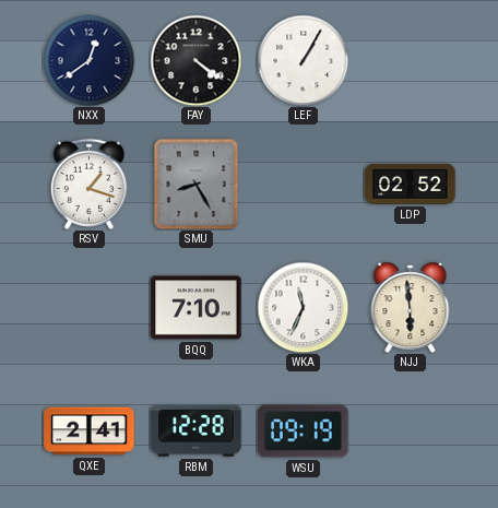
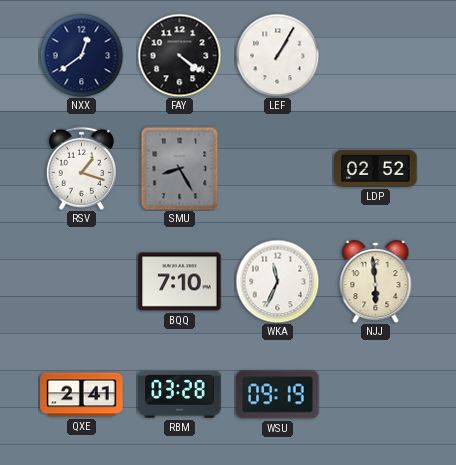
RBM: 12:28 -> 03:28
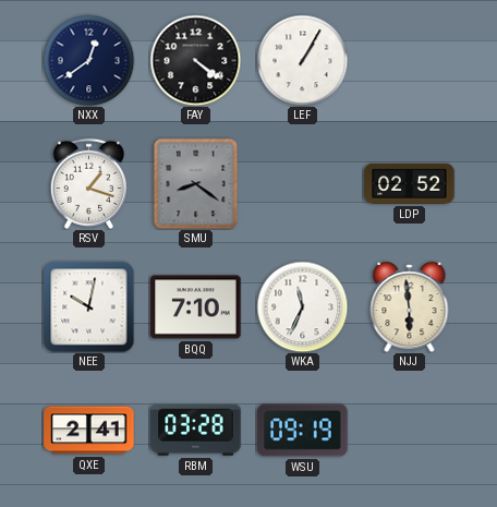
SMU: 8:25 -> 8:21
NEE: none -> 10:02
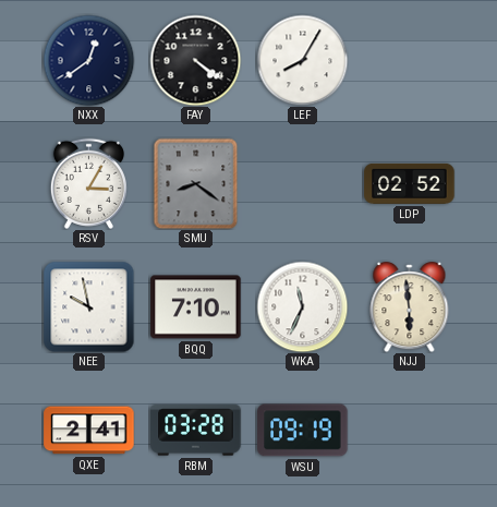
LEF: 1:05 -> 8:05
RSV: 1:18 -> 3:05
NEE: 10:02 -> 9:58
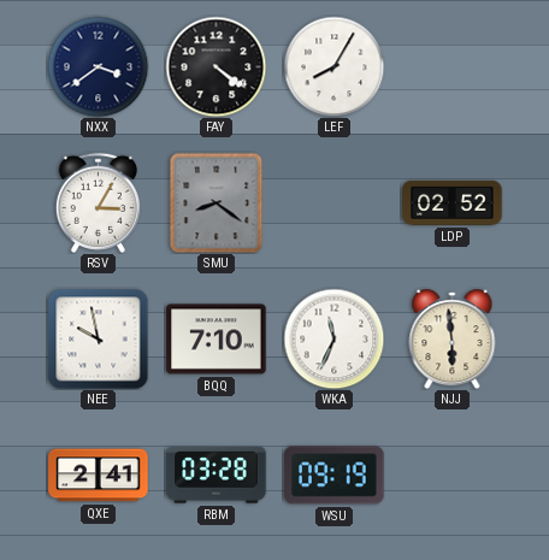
NXX: 12:39 -> 3:39
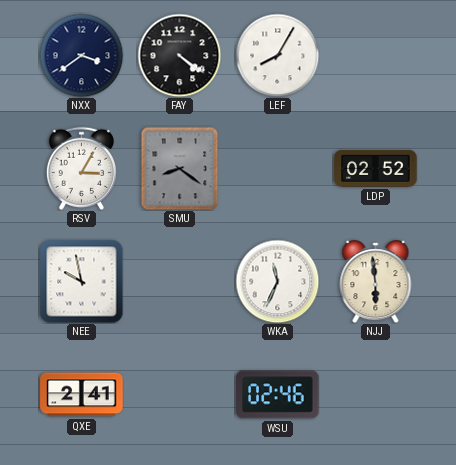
BQQ: 7:10 -> none
RBM: 03:28 -> none
WSU: 09:19 -> 02:46
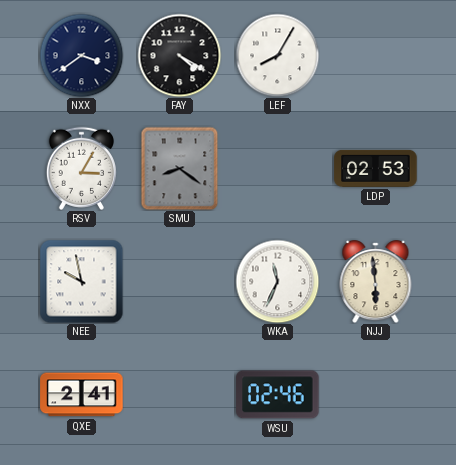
FAY: 4:21 -> 4:20
LDP: 02:52 -> 02:53
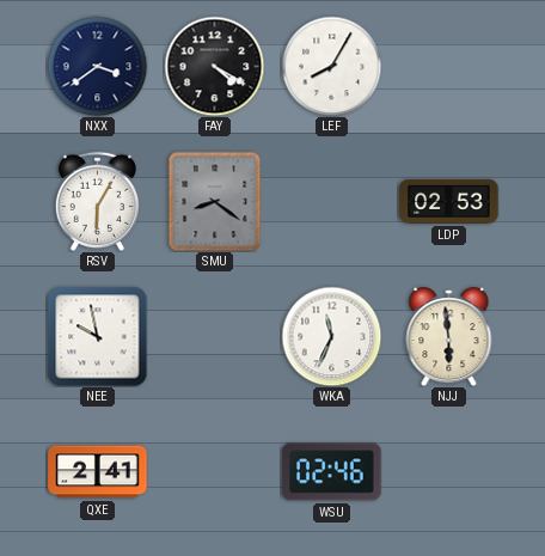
RSV: 3:05 -> 6:05
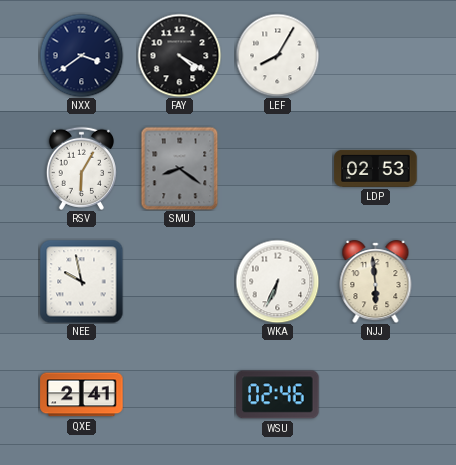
WKA: 11:34 -> 6:34
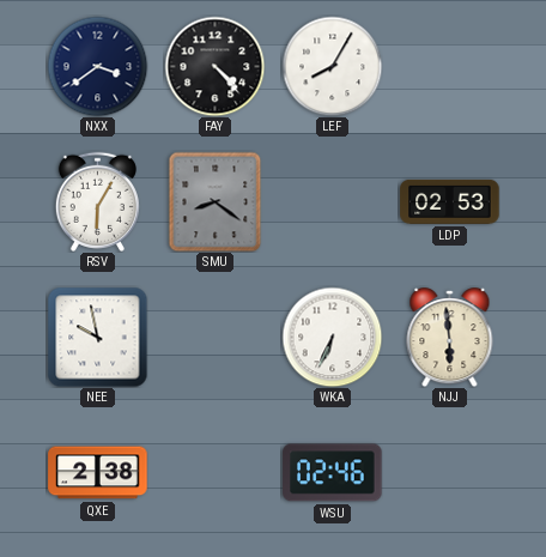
FAY: 4:20 -> 4:23
QXE: 2:41 -> 2:38
